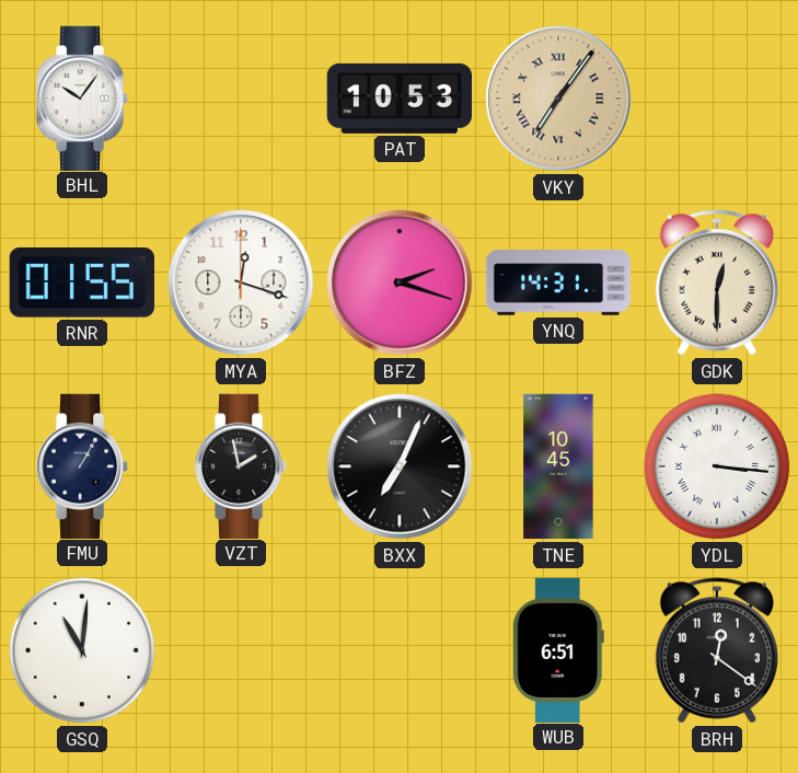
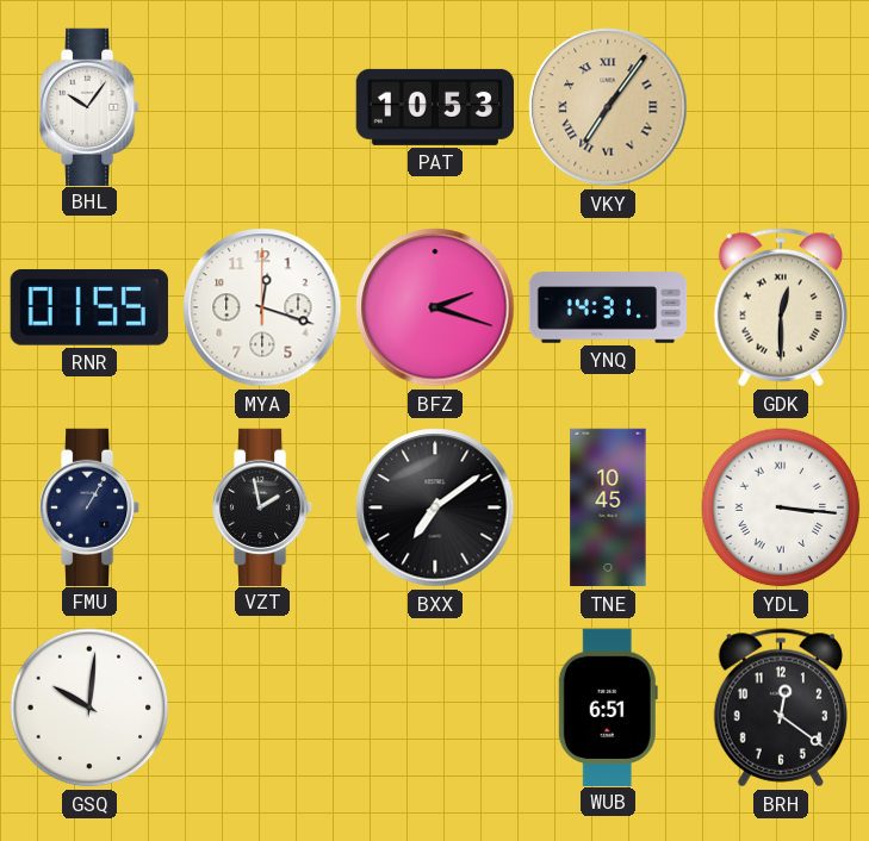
BXX: 7:04 -> 7:09
GSQ: 11:01 -> 10:01
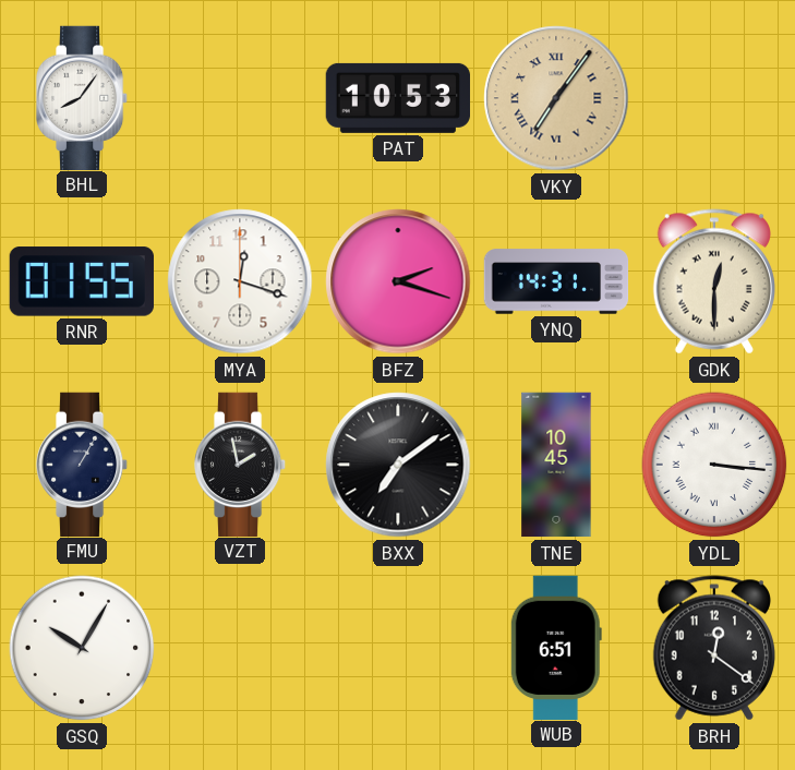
BHL: 10:06 -> 8:06
GSQ: 10:01 -> 10:05
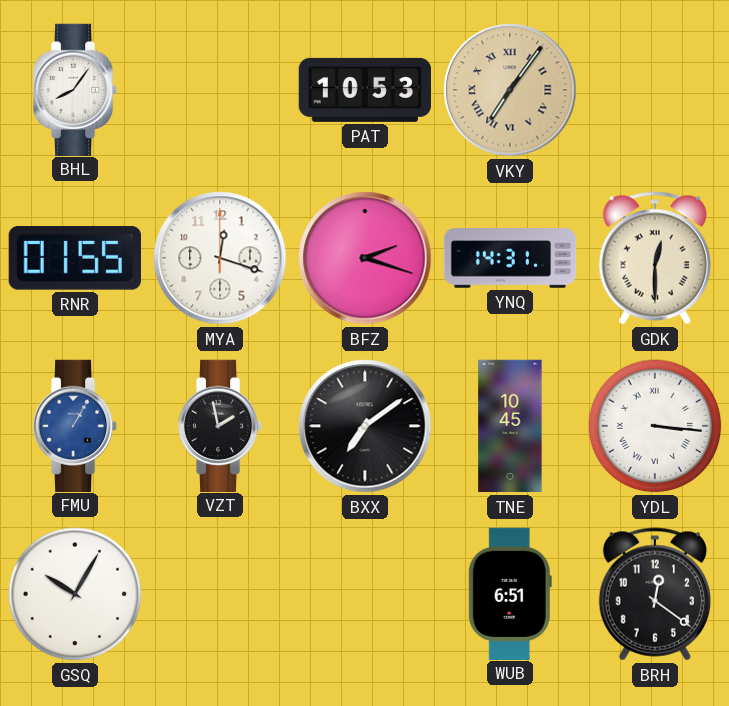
FMU dial: navy -> blue
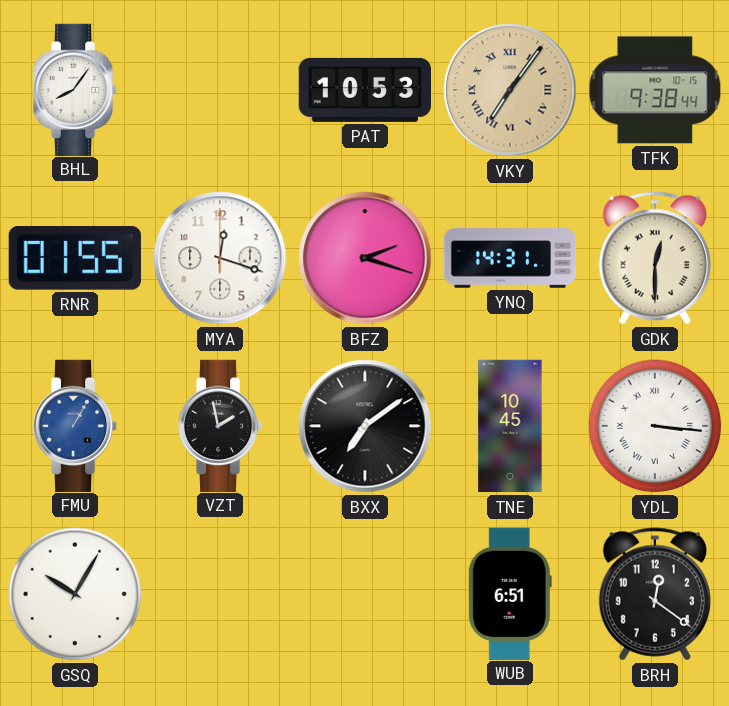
TFK: none -> 9:38
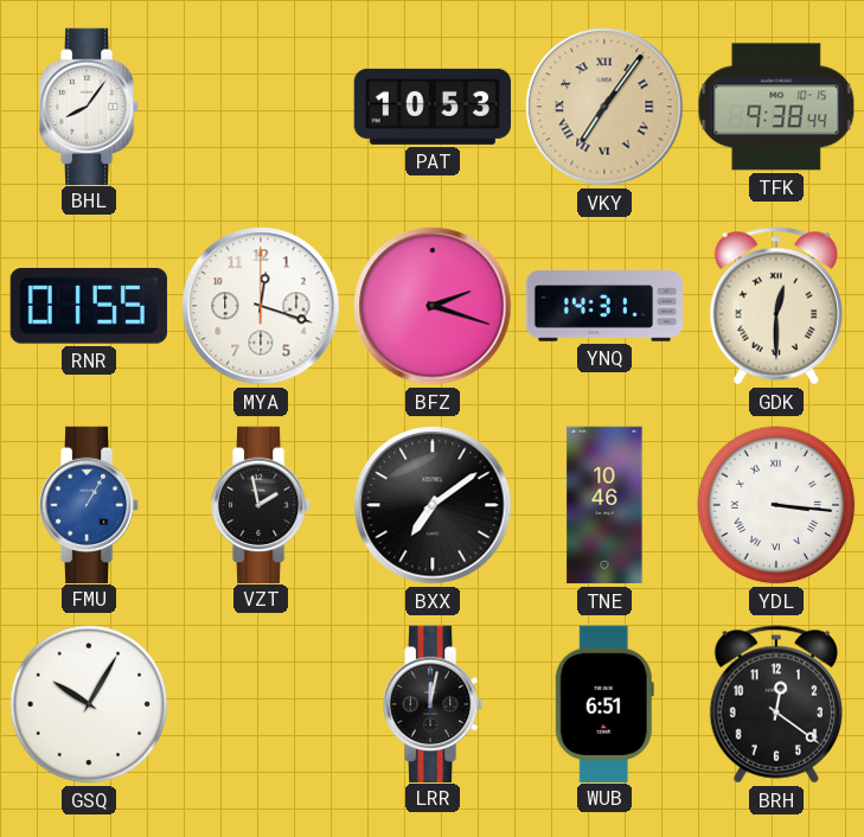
TNE: 10:45 -> 10:46
LRR: none -> 12:02
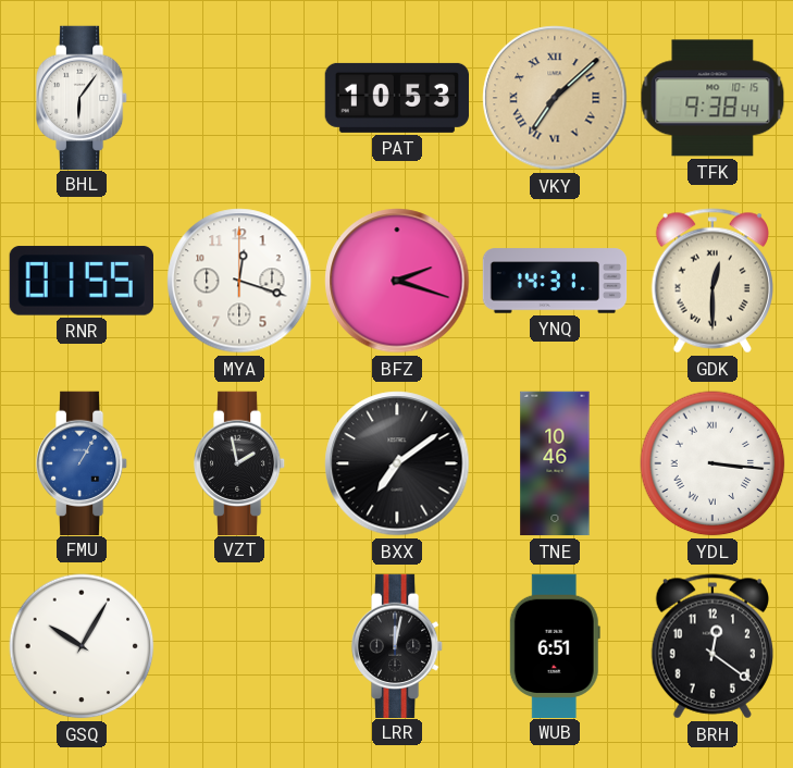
BHL: 8:06 -> 6:06
VKY: 7:06 -> 7:08
